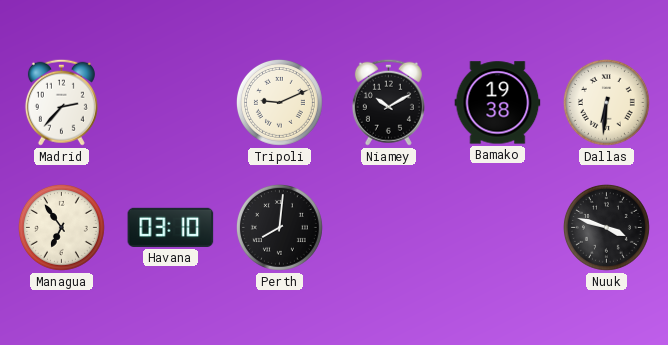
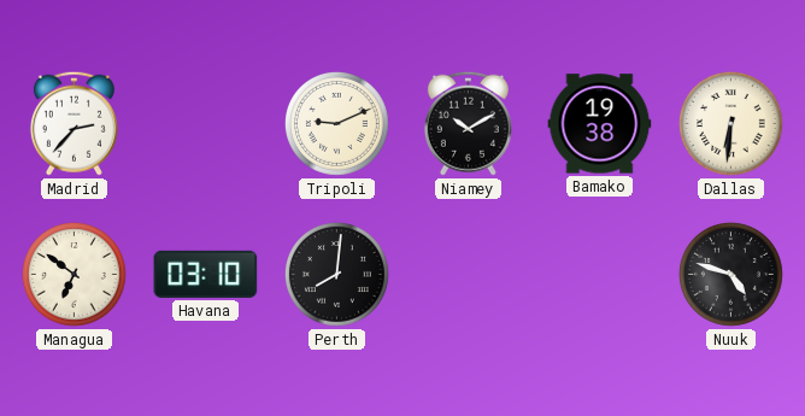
Managua: 6:54 -> 6:51
Nuuk: 3:48 -> 4:48
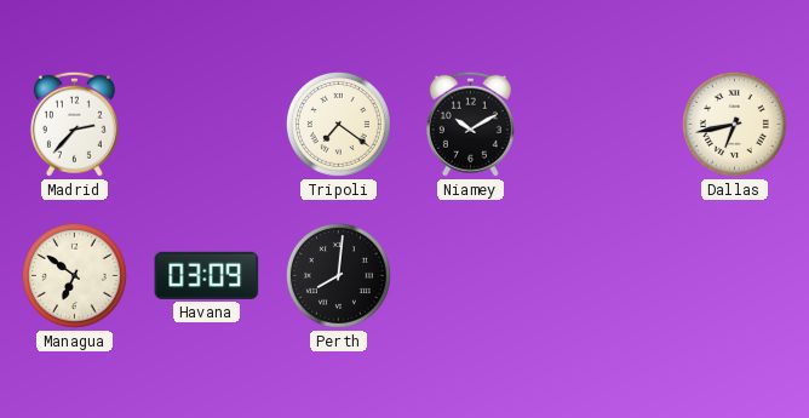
Tripoli: 9:11 -> 7:21
Bamako: 19:38 -> none
Dallas: 6:31 -> 6:43
Havana: 03:10 -> 03:09
Nuuk: 4:48 -> none
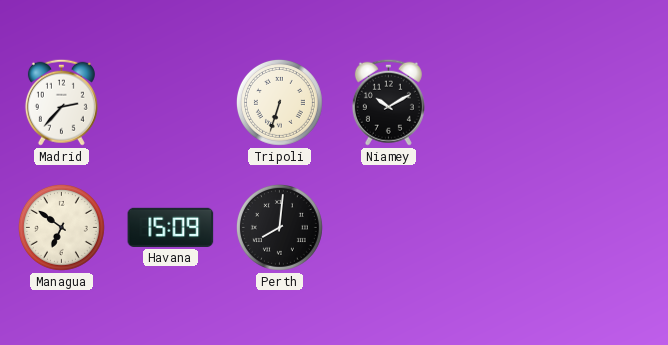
Tripoli: 7:21 -> 6:33
Dallas: 6:43 -> none
Havana: 03:09 -> 15:09
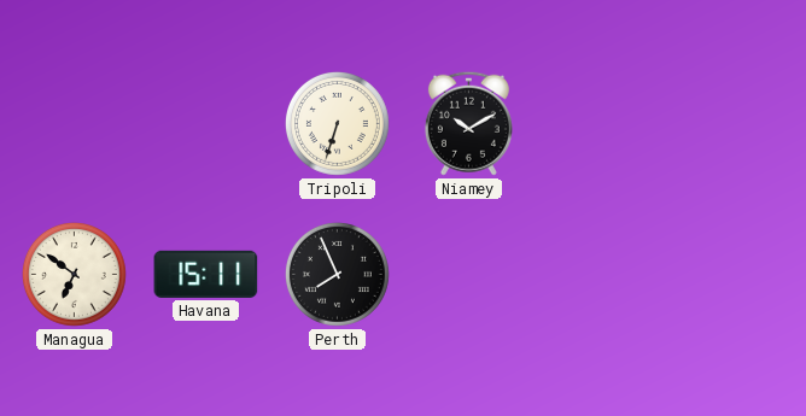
Madrid: 2:37 -> none
Havana: 15:09 -> 15:11
Perth: 8:01 -> 7:56
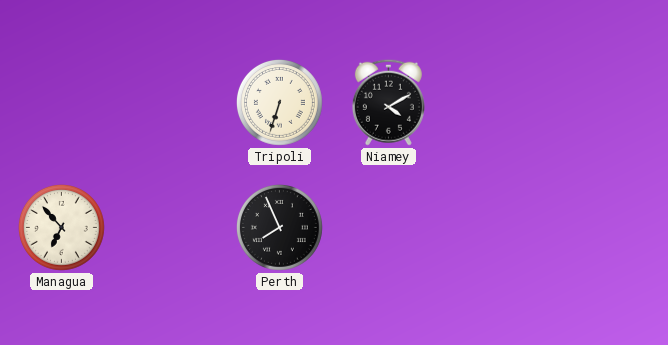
Niamey: 10:10 -> 4:10
Managua: 6:51 -> 6:53
Havana: 15:11 -> none
